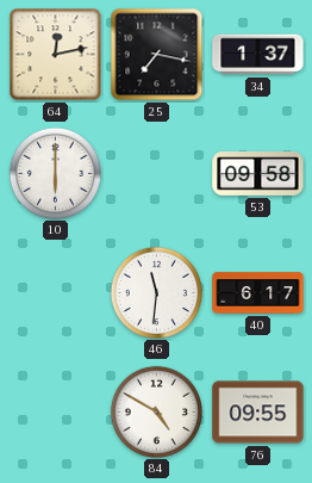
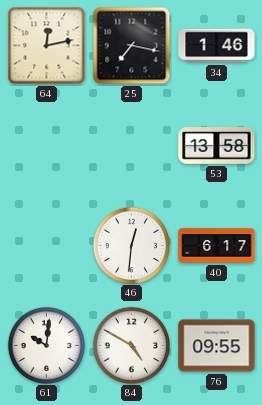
34: 1:37 -> 1:46
10: 6:00 -> none
53: 09:58 -> 13:58
46: 11:31 -> 12:31
61: none -> 10:01
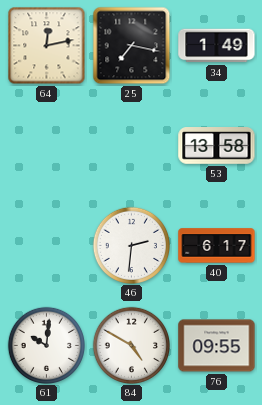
34: 1:46 -> 1:49
46: 12:31 -> 2:31
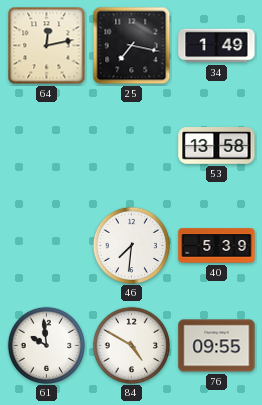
46: 2:31 -> 7:31
40: 6:17 -> 5:39
61: 10:01 -> 9:59
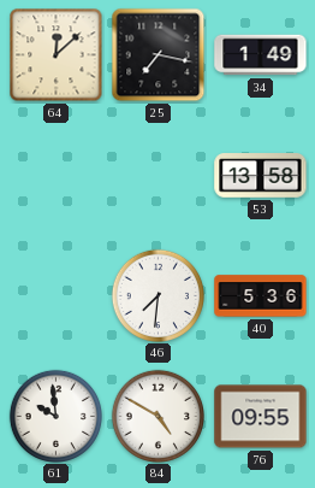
64: 12:13 -> 12:08
40: 5:39 -> 5:36
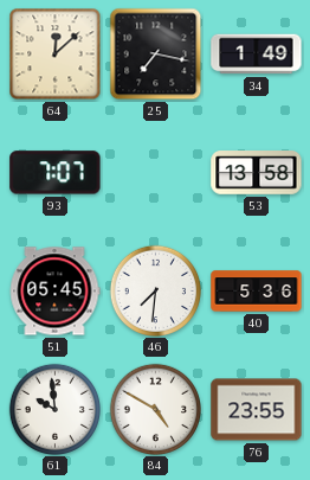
93: none -> 7:07
51: none -> 05:45
76: 09:55 -> 23:55
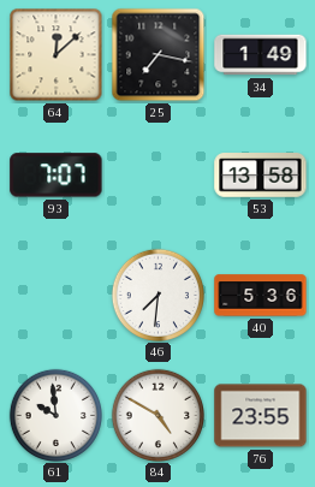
51: 05:45 -> none
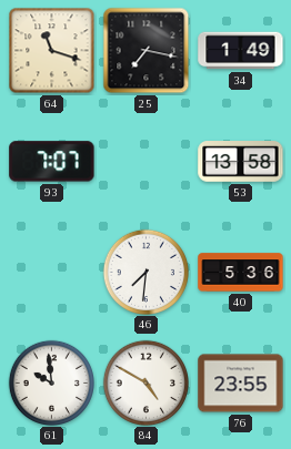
64: 12:08 -> 11:18
